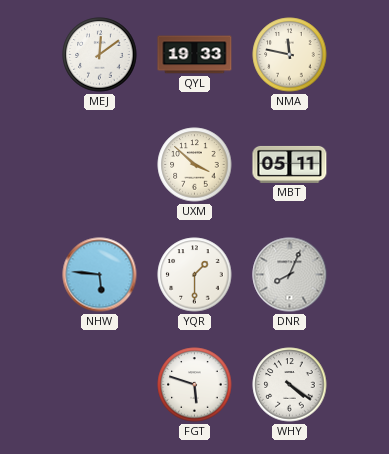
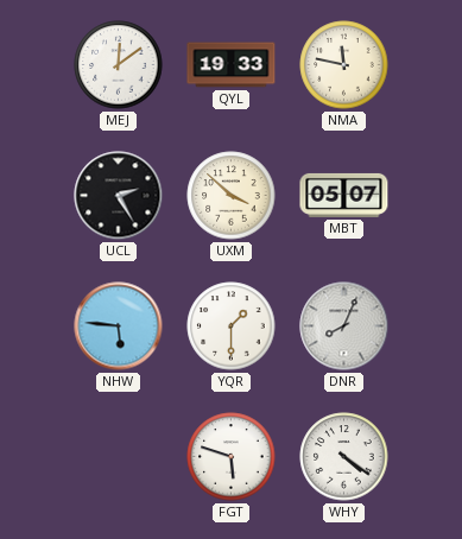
UCL: none -> 2:25
MBT: 05:11 -> 05:07
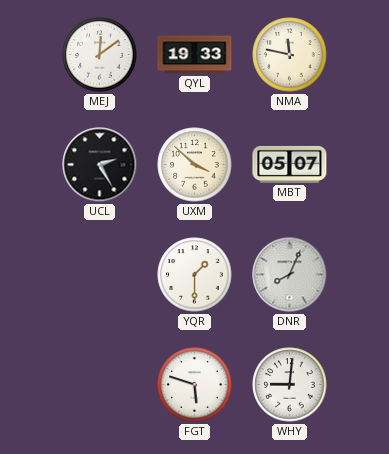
NHW: 5:46 -> none
WHY: 4:21 -> 9:01
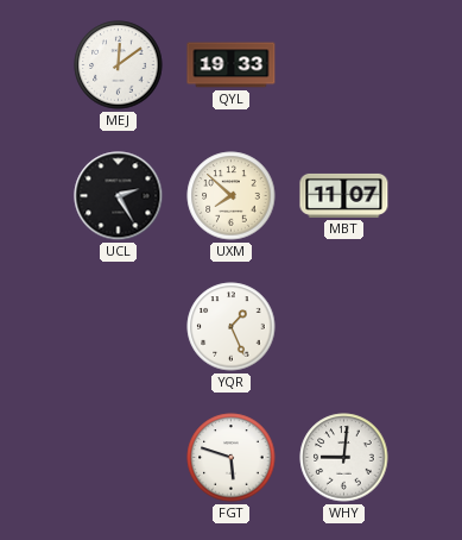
NMA: 11:47 -> none
UXM: 3:52 -> 7:52
MBT: 05:07 -> 11:07
YQR: 1:30 -> 1:26
DNR: 8:04 -> none
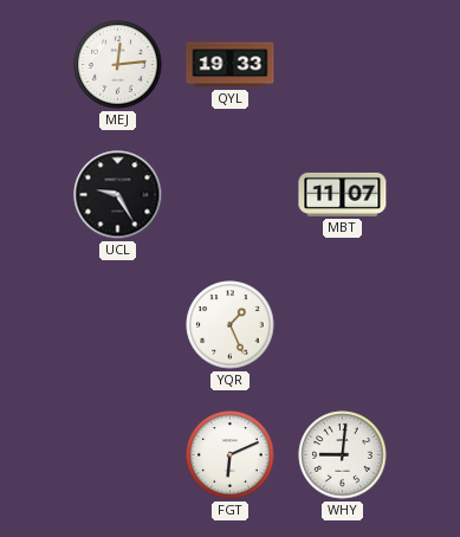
MEJ: 12:09 -> 12:14
UCL: 2:25 -> 9:25
UXM: 7:52 -> none
FGT: 5:48 -> 6:11
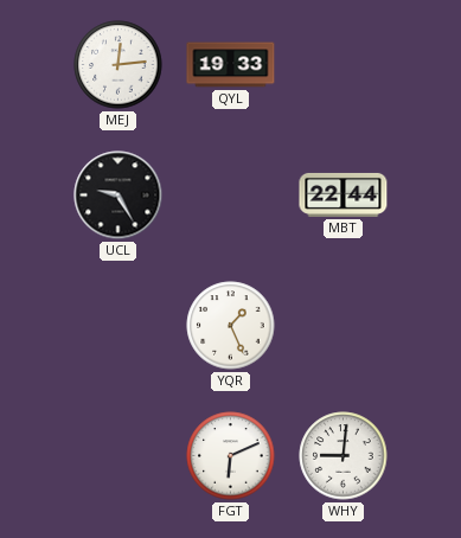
MBT: 11:07 -> 22:44
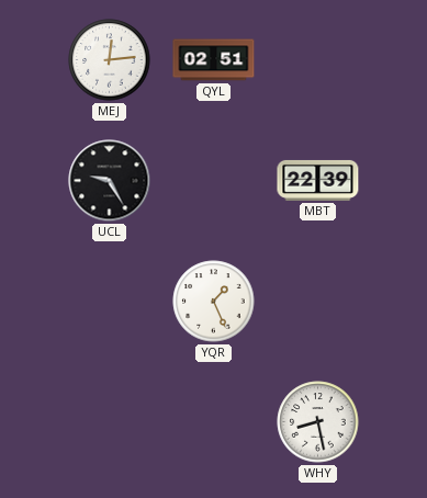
QYL: 19:33 -> 02:51
MBT: 22:44 -> 22:39
FGT: 6:11 -> none
WHY: 9:01 -> 8:28
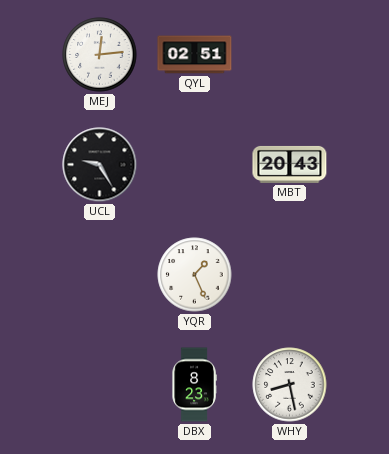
MBT: 22:39 -> 20:43
DBX: none -> 8:23
